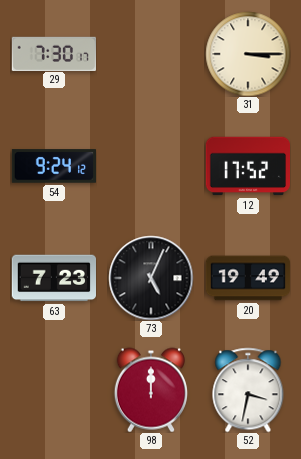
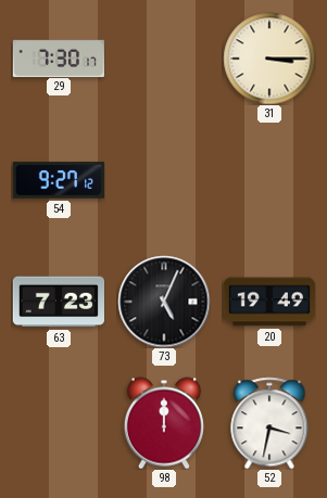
54: 9:24 -> 9:27
12: 17:52 -> none
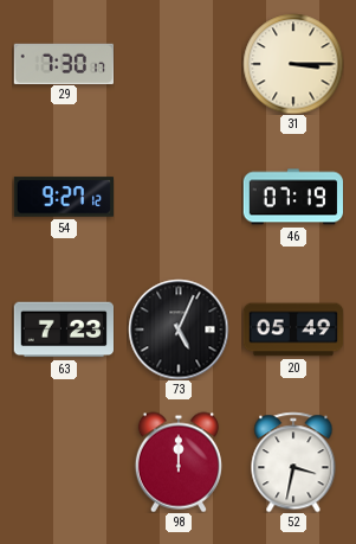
46: none -> 07:19
20: 19:49 -> 05:49
